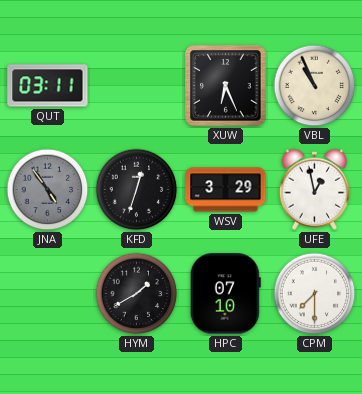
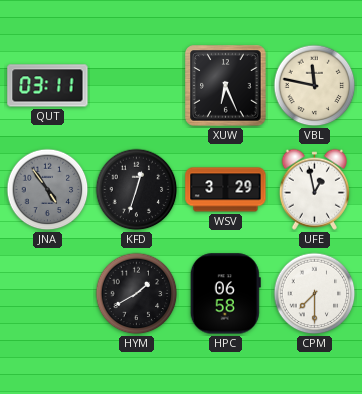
VBL: 10:56 -> 11:47
HPC: 07:10 -> 06:58
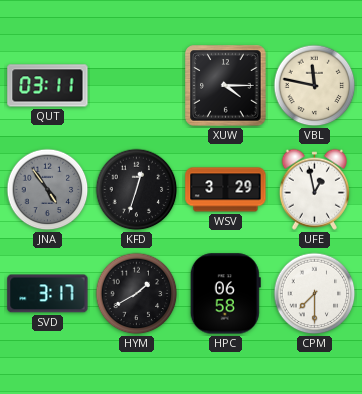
XUW: 6:26 -> 4:15
SVD: none -> 3:17
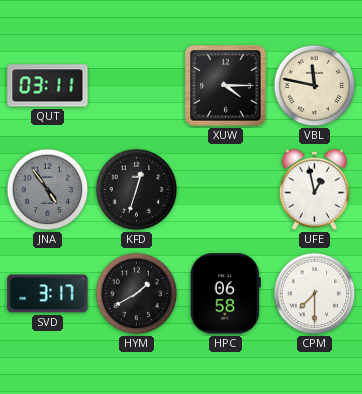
WSV: 3:29 -> none
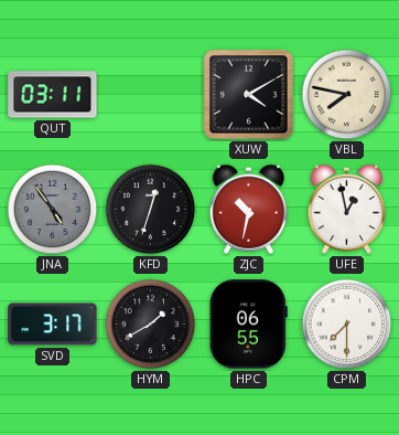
XUW: 4:15 -> 4:10
VBL: 11:47 -> 7:47
ZJC: none -> 10:32
HPC: 06:58 -> 06:55
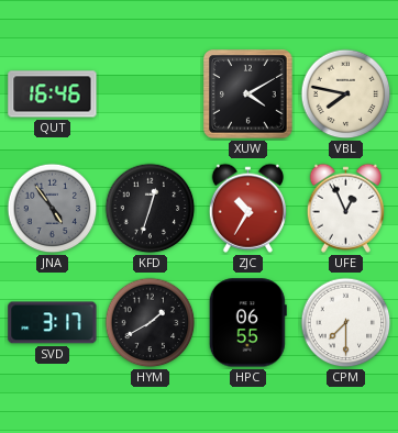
QUT: 03:11 -> 16:46
ZJC: 10:32 -> 10:35
UFE: 12:58 -> 12:56
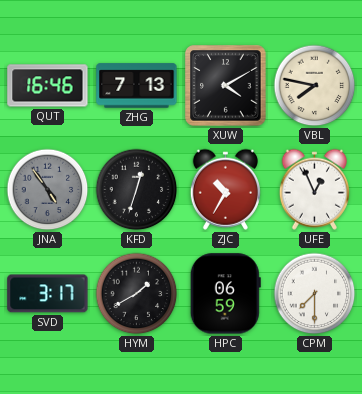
ZHG: none -> 7:13
HPC: 06:55 -> 06:59
